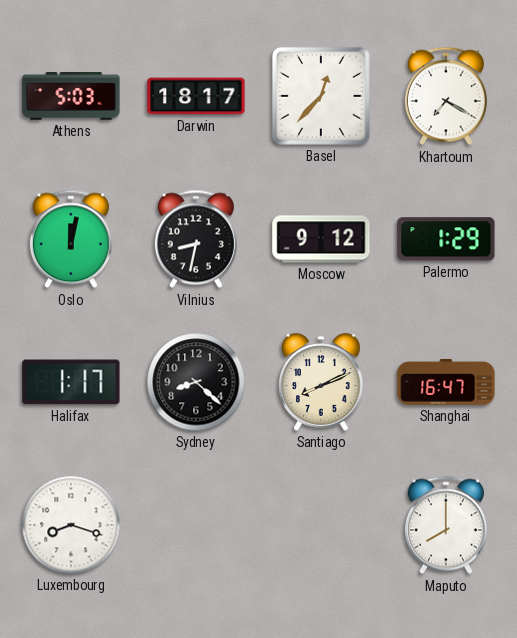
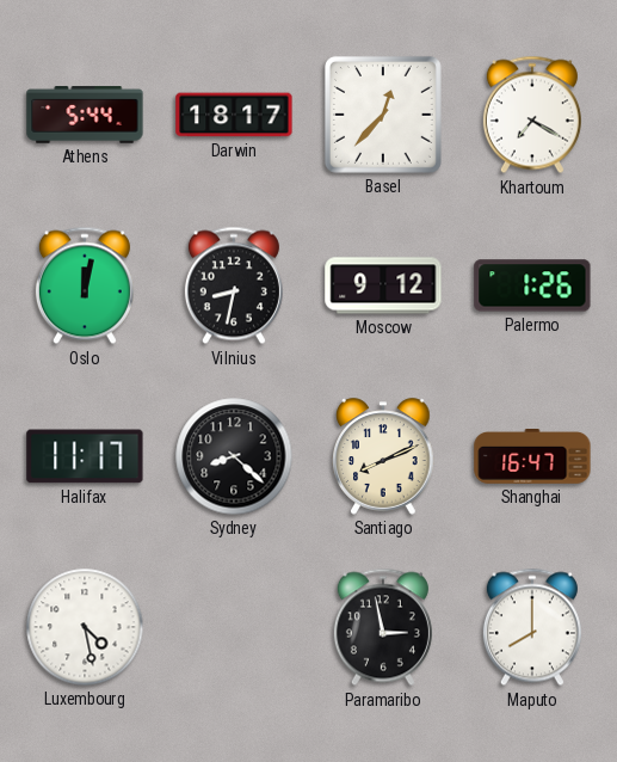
Athens: 5:03 -> 5:44
Palermo: 1:29 -> 1:26
Halifax: 1:17 -> 11:17
Luxembourg: 8:18 -> 4:28
Paramaribo: none -> 2:58
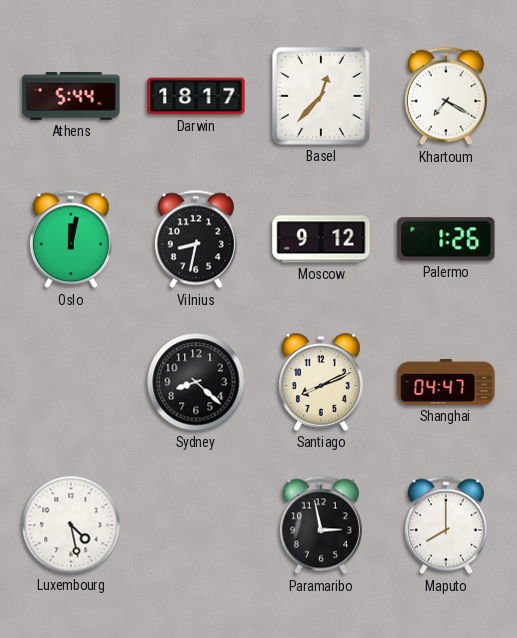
Halifax: 11:17 -> none
Shanghai: 16:47 -> 04:47
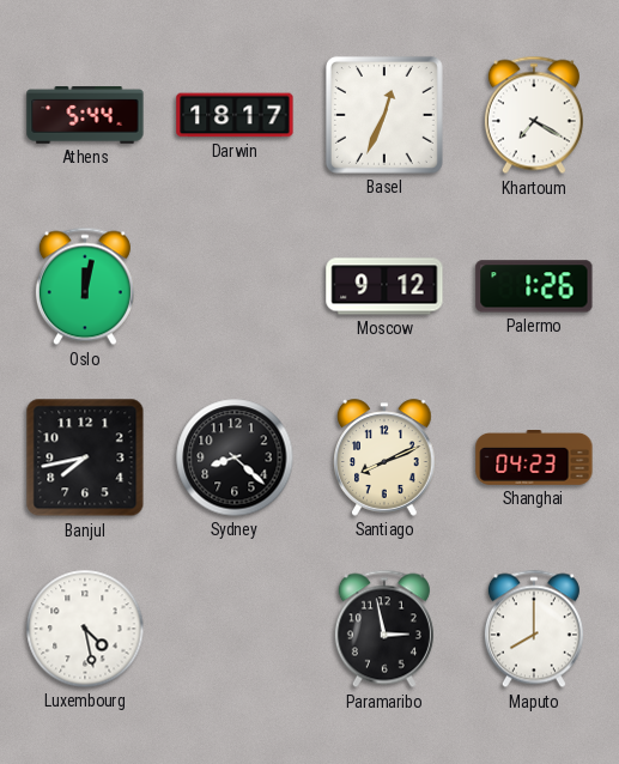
Basel: 12:37 -> 12:34
Vilnius: 8:32 -> none
Banjul: none -> 7:43
Shanghai: 04:47 -> 04:23
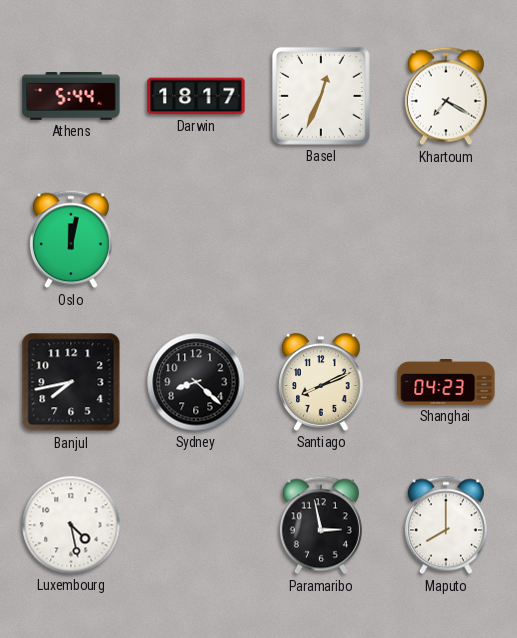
Moscow: 9:12 -> none
Palermo: 1:26 -> none
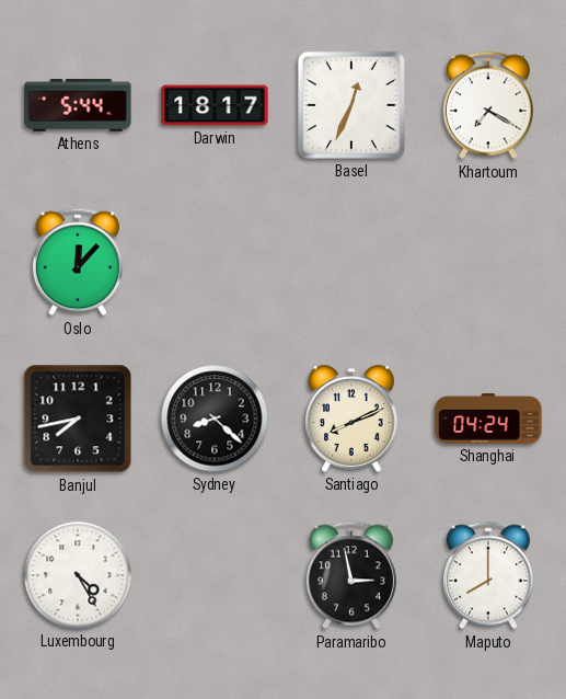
Oslo: 12:02 -> 12:07
Shanghai: 04:23 -> 04:24
Luxembourg: 4:28 -> 4:25
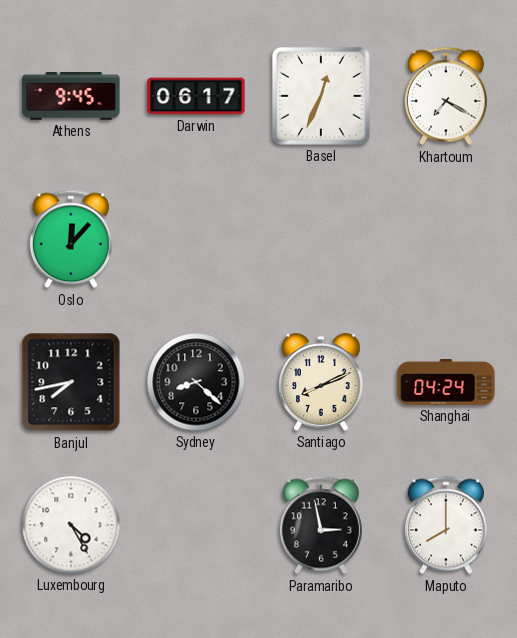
Athens: 5:44 -> 9:45
Darwin: 18:17 -> 06:17
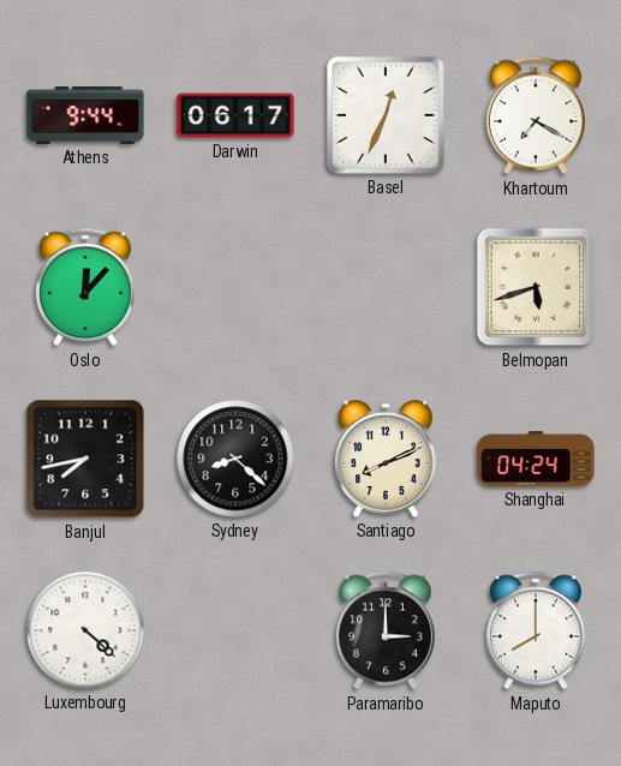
Athens: 9:45 -> 9:44
Belmopan: none -> 5:42
Luxembourg: 4:25 -> 4:22
Paramaribo: 2:58 -> 3:00
